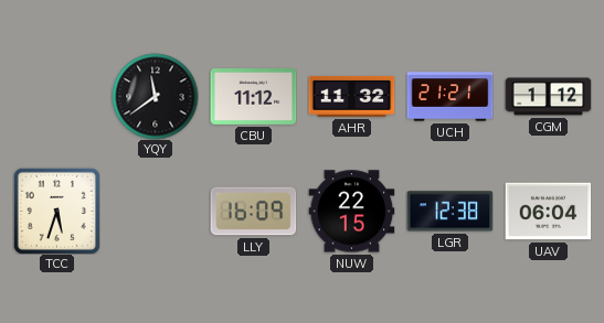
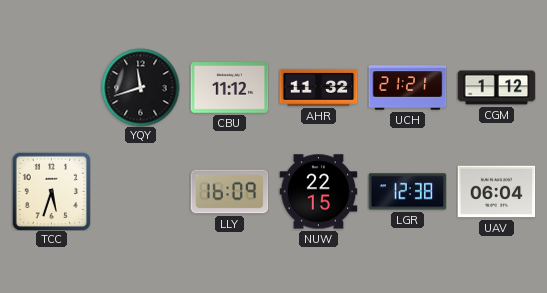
YQY: 11:39 -> 11:42
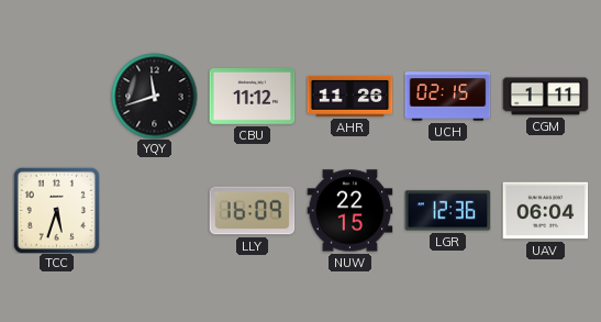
AHR: 11:32 -> 11:26
UCH: 21:21 -> 02:15
CGM: 1:12 -> 1:11
LGR: 12:38 -> 12:36
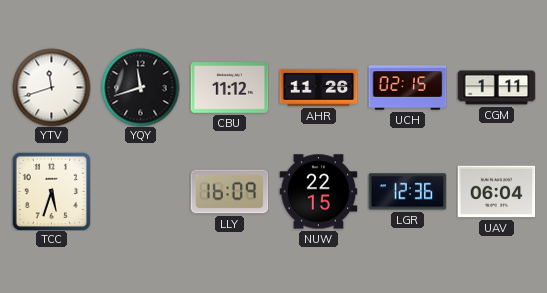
YTV: none -> 11:42
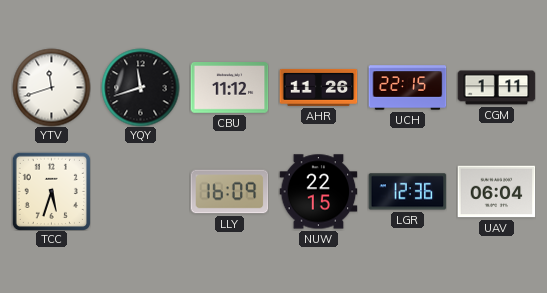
UCH: 02:15 -> 22:15
